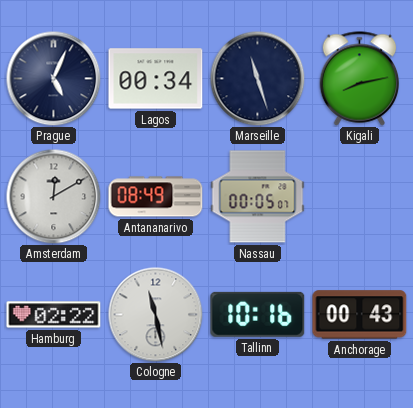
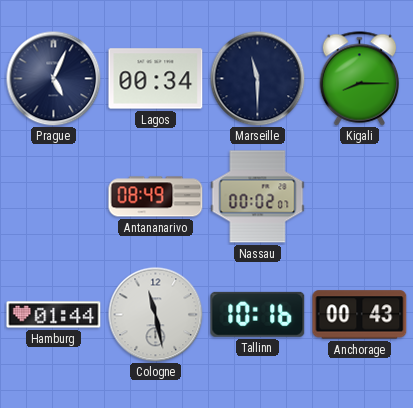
Marseille: 11:27 -> 11:30
Kigali: 8:13 -> 8:15
Amsterdam: 12:10 -> none
Nassau: 00:05 -> 00:02
Hamburg: 02:22 -> 01:44
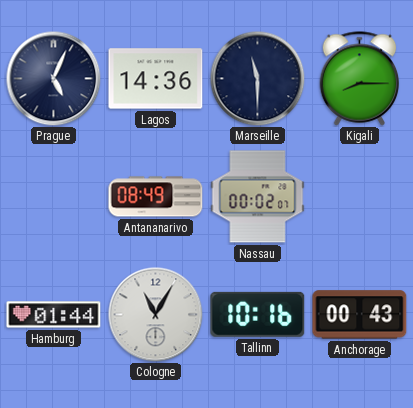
Lagos: 00:34 -> 14:36
Cologne: 11:28 -> 11:05
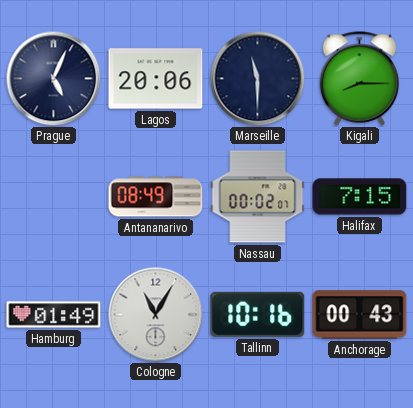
Lagos: 14:36 -> 20:06
Halifax: none -> 7:15
Hamburg: 01:44 -> 01:49
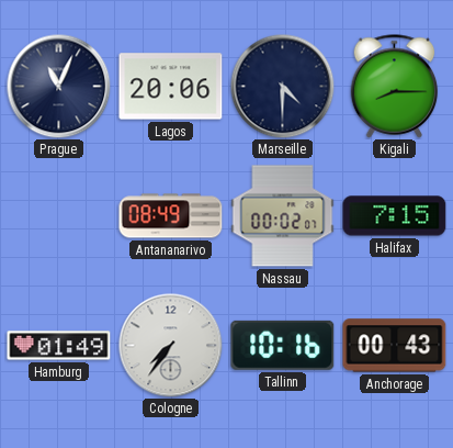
Prague: 5:04 -> 11:04
Marseille: 11:30 -> 4:30
Cologne: 11:05 -> 7:36
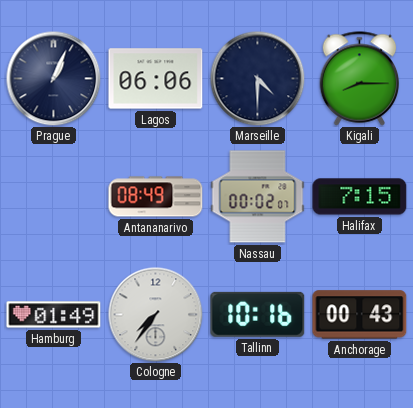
Prague: 11:04 -> 1:04
Lagos: 20:06 -> 06:06
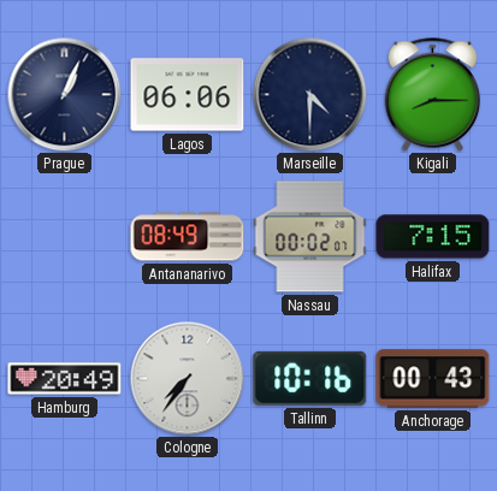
Hamburg: 01:49 -> 20:49
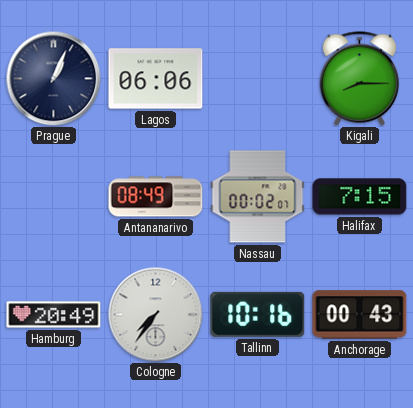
Marseille: 4:30 -> none
